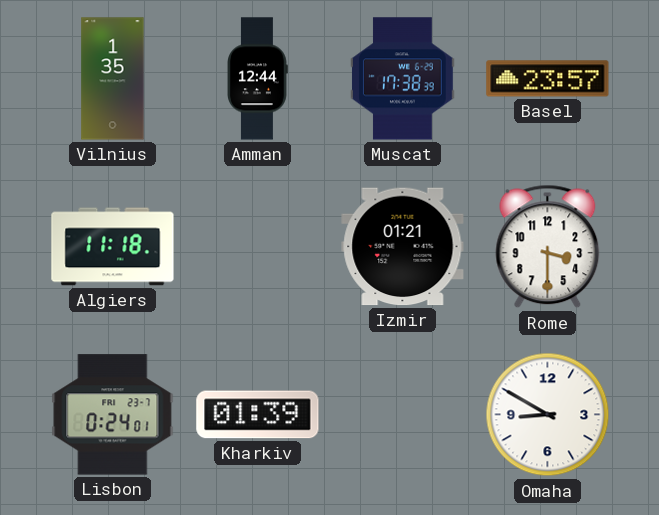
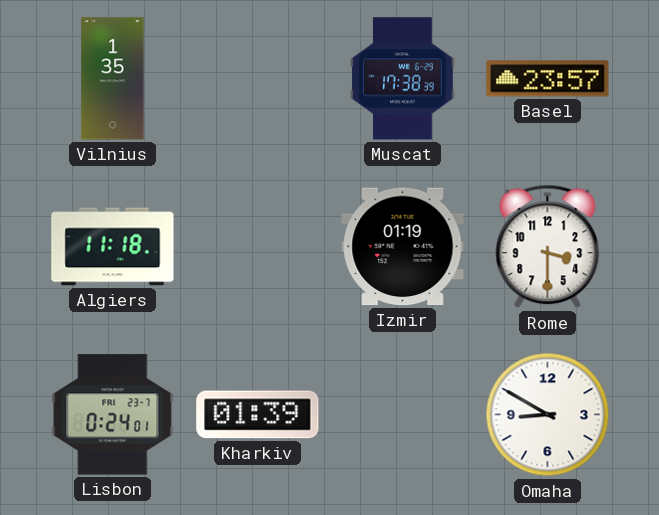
Amman: 12:44 -> none
Izmir: 01:21 -> 01:19
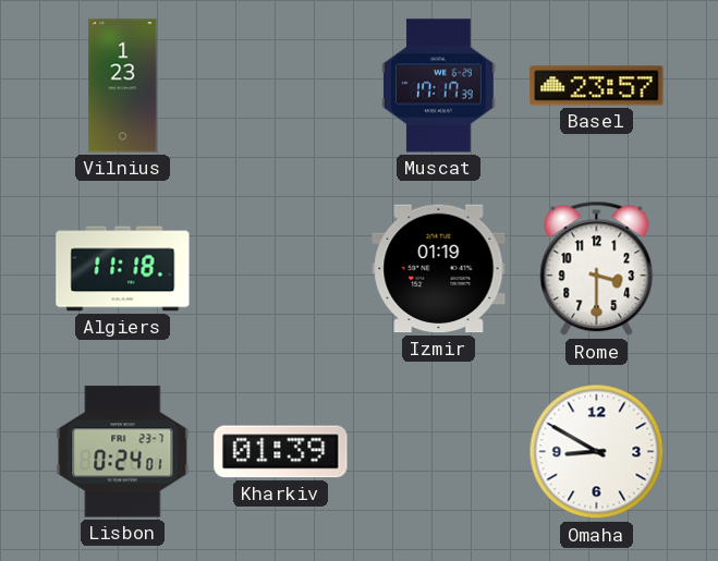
Vilnius: 1:35 -> 1:23
Muscat: 17:38 -> 17:17
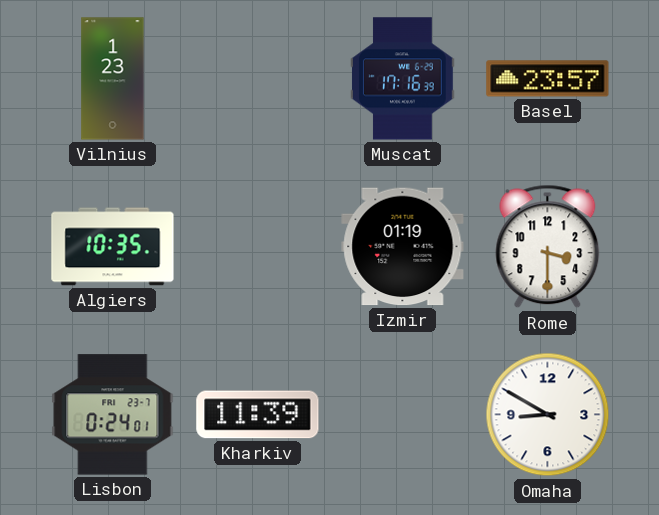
Muscat: 17:17 -> 17:16
Algiers: 11:18 -> 10:35
Kharkiv: 01:39 -> 11:39
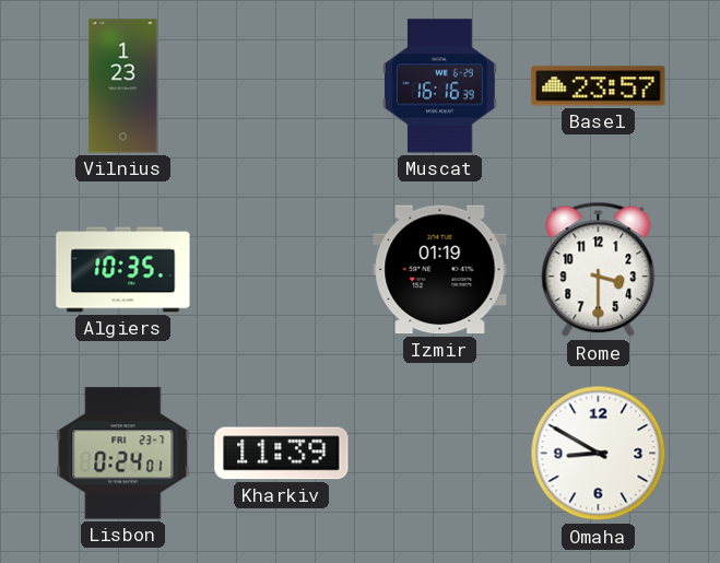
Muscat: 17:16 -> 16:16
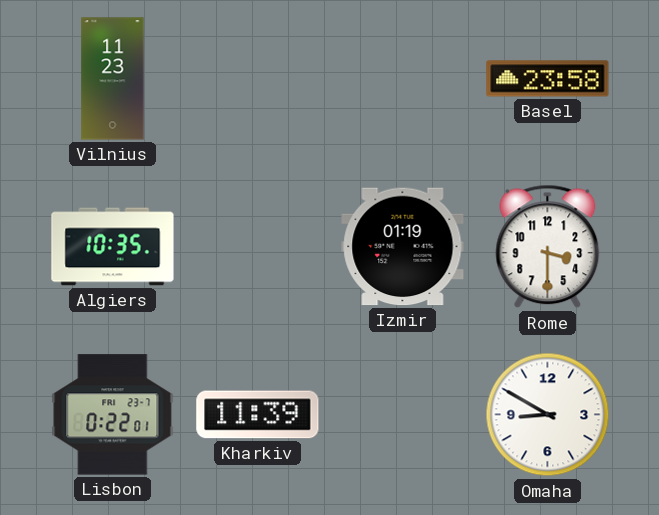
Vilnius: 1:23 -> 11:23
Muscat: 16:16 -> none
Basel: 23:57 -> 23:58
Lisbon: 0:24 -> 0:22
